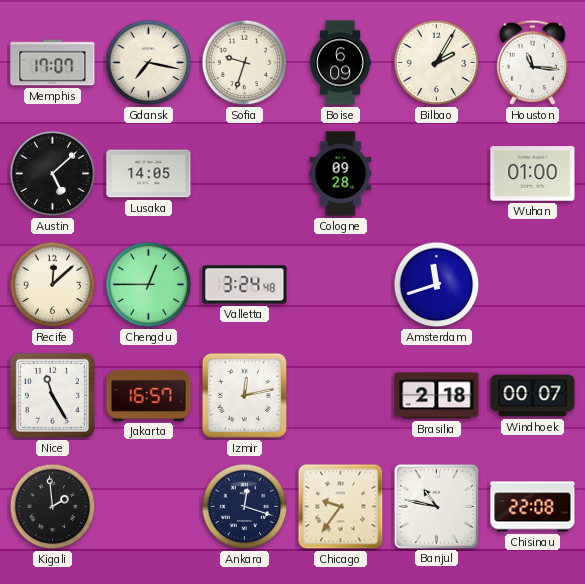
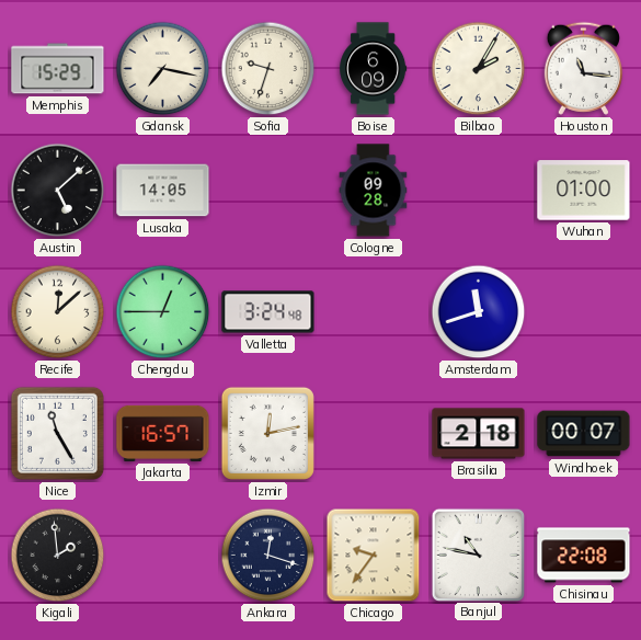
Memphis: 17:07 -> 15:29
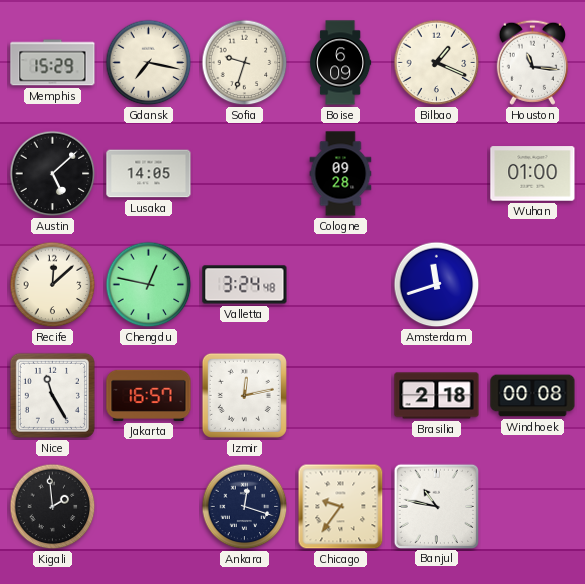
Bilbao: 2:05 -> 1:19
Chengdu: 12:45 -> 12:47
Windhoek: 00:07 -> 00:08
Chisinau: 22:08 -> none
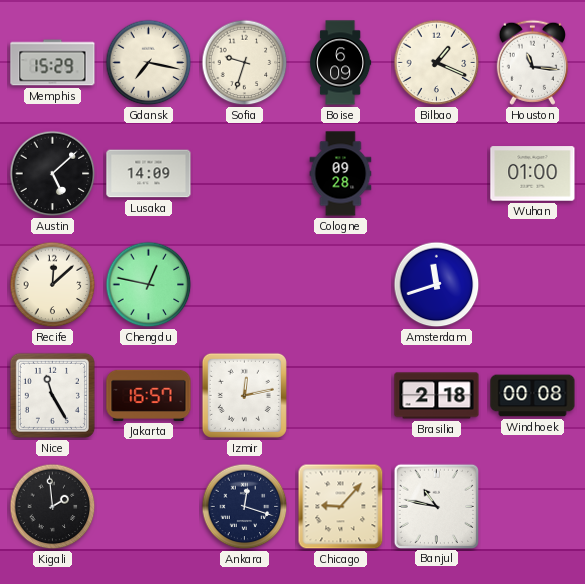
Lusaka: 14:05 -> 14:09
Valletta: 3:24 -> none
Chicago: 9:36 -> 9:07
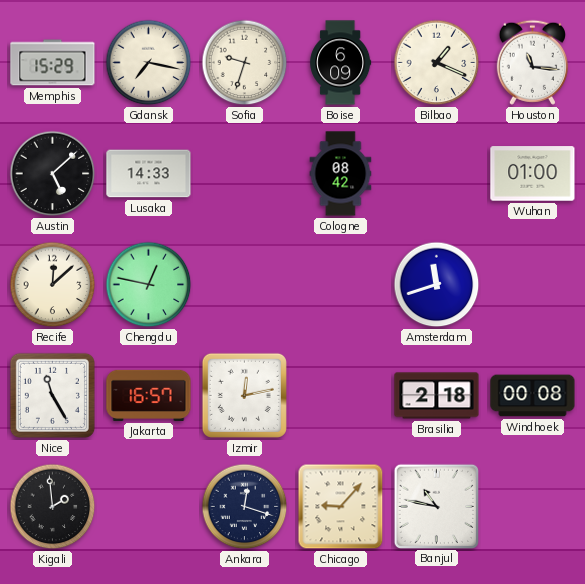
Lusaka: 14:09 -> 14:33
Cologne: 09:28 -> 08:42
